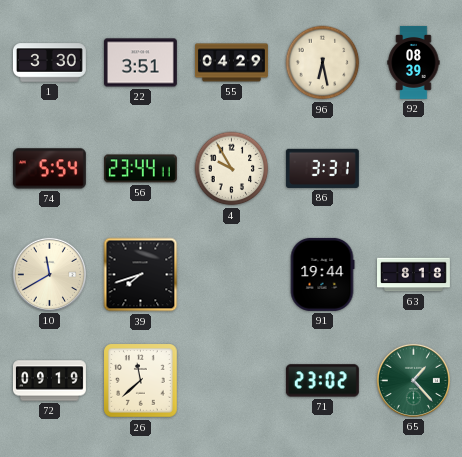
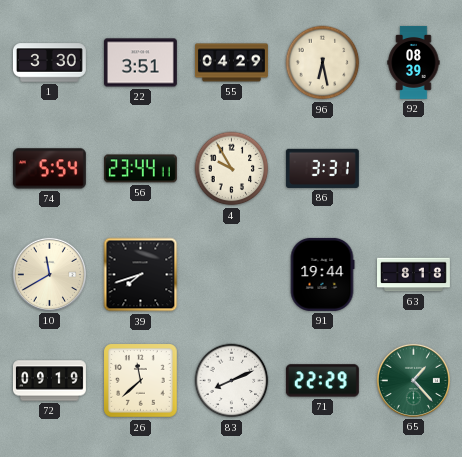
83: none -> 8:11
71: 23:02 -> 22:29
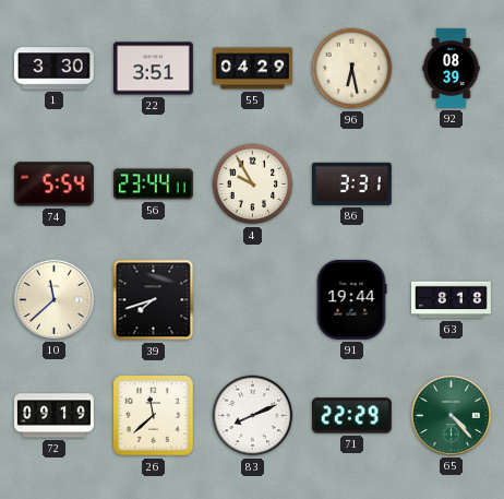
10: 11:40 -> 11:38
65: 1:23 -> 4:23
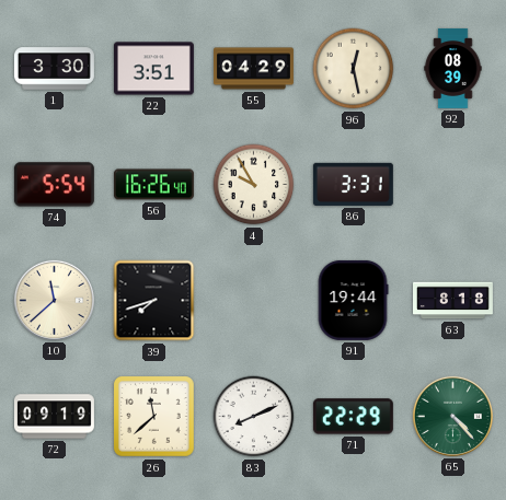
96: 6:28 -> 12:28
56: 23:44 -> 16:26
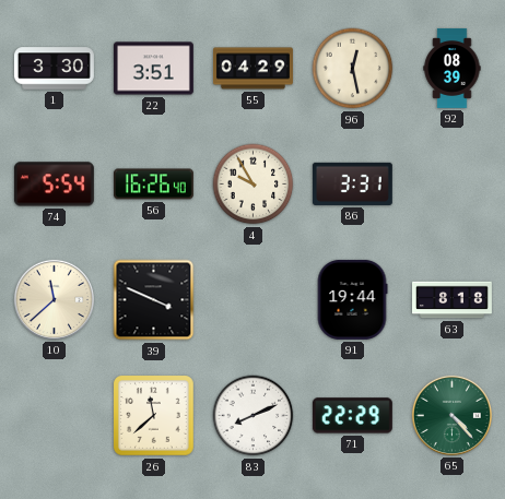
39: 7:42 -> 3:49
72: 09:19 -> none
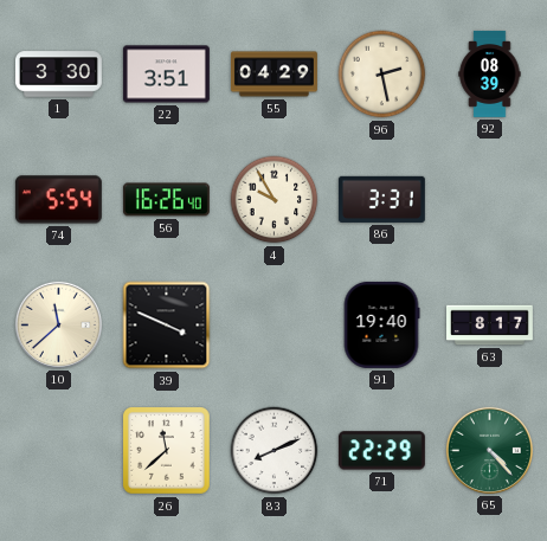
96: 12:28 -> 2:28
91: 19:44 -> 19:40
63: 8:18 -> 8:17
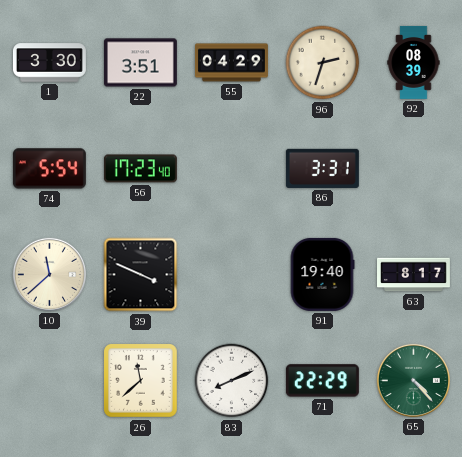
96: 2:28 -> 2:33
56: 16:26 -> 17:23
4: 9:55 -> none
